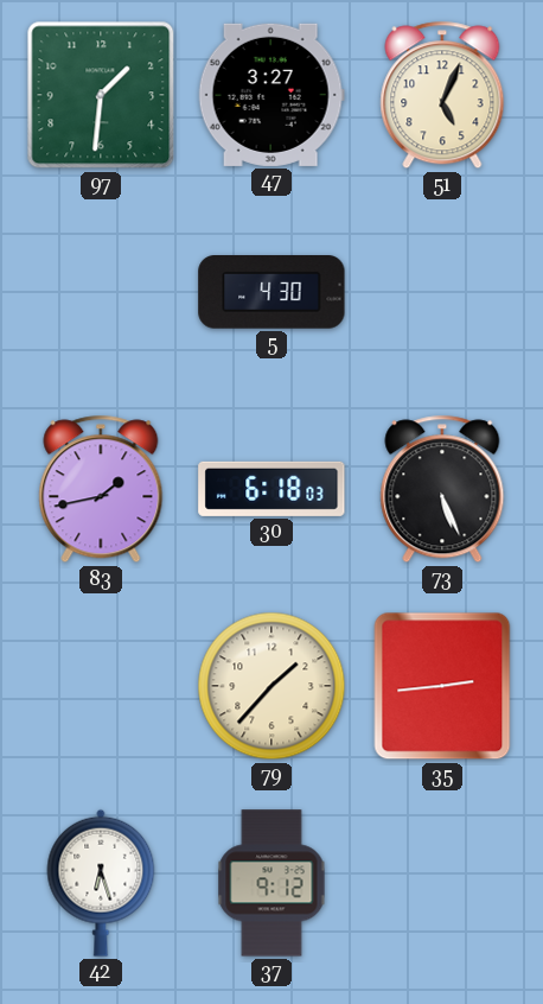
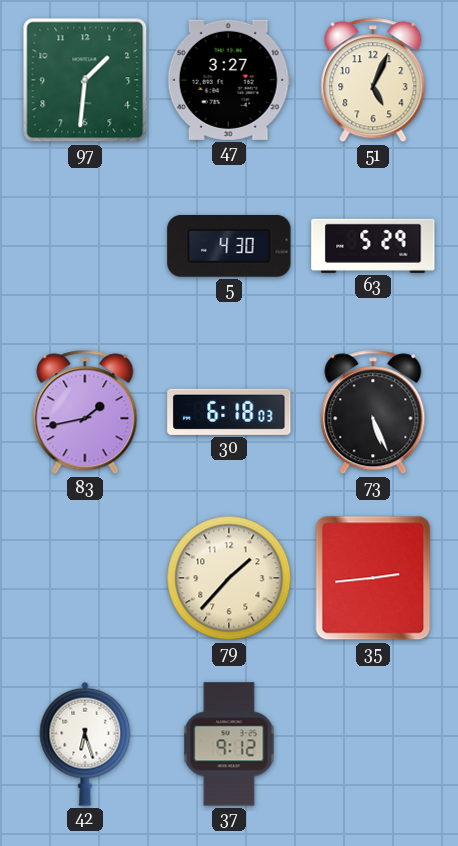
63: none -> 5:29
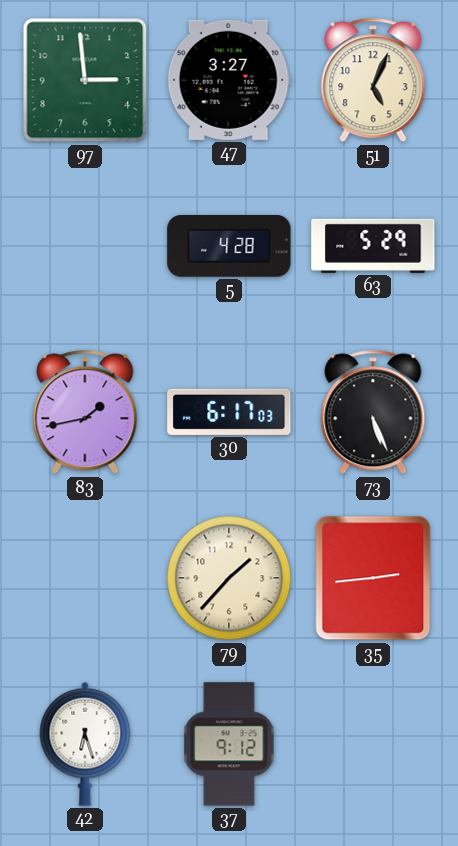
97: 1:31 -> 2:59
5: 4:30 -> 4:28
30: 6:18 -> 6:17
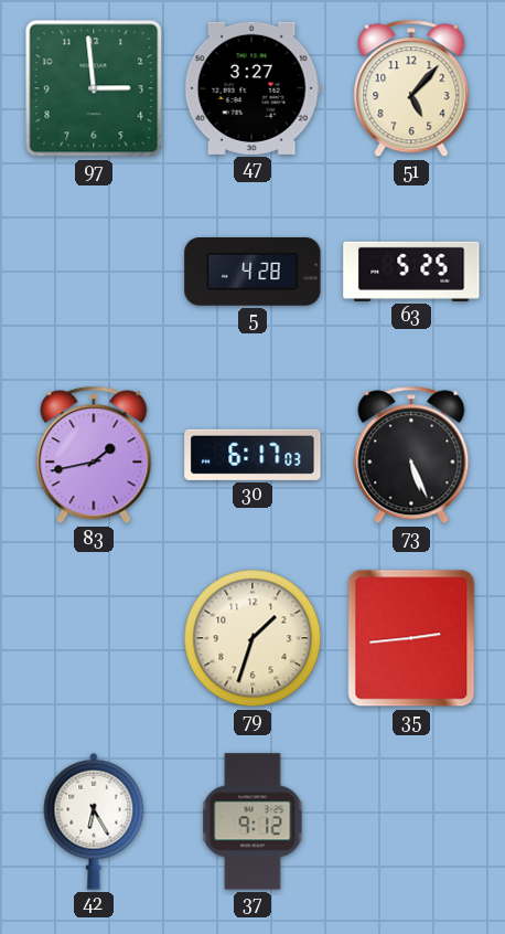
51: 5:04 -> 5:07
63: 5:29 -> 5:25
79: 1:37 -> 1:33
42: 6:27 -> 6:25
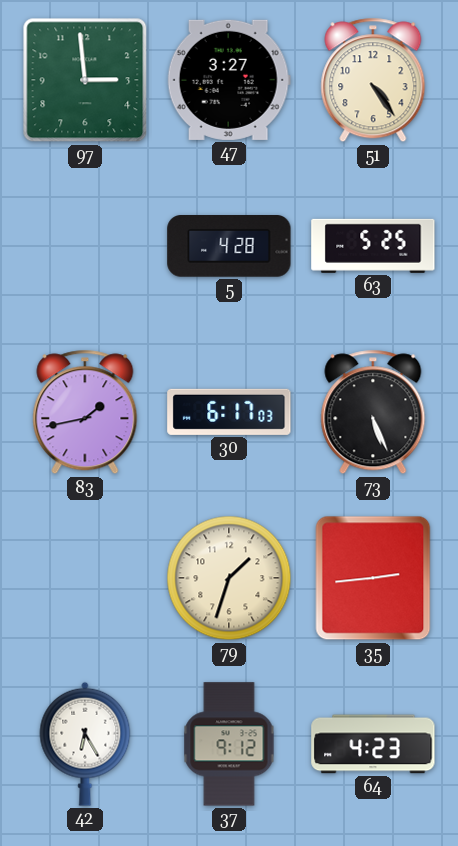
51: 5:07 -> 4:24
64: none -> 4:23
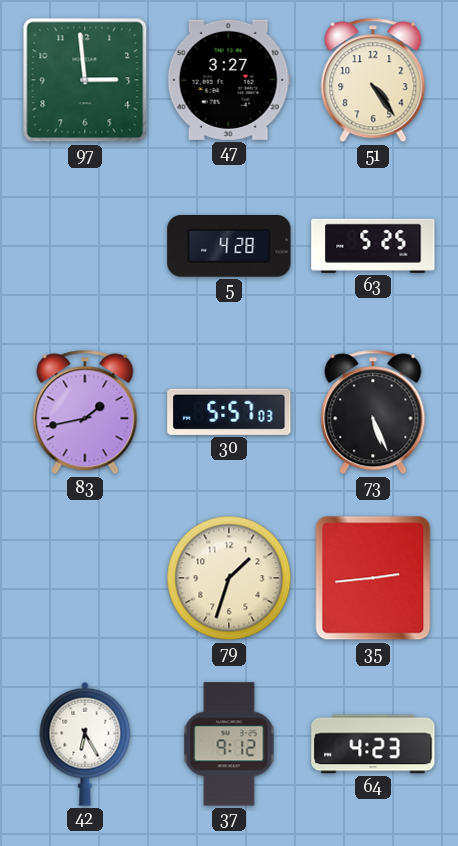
30: 6:17 -> 5:57
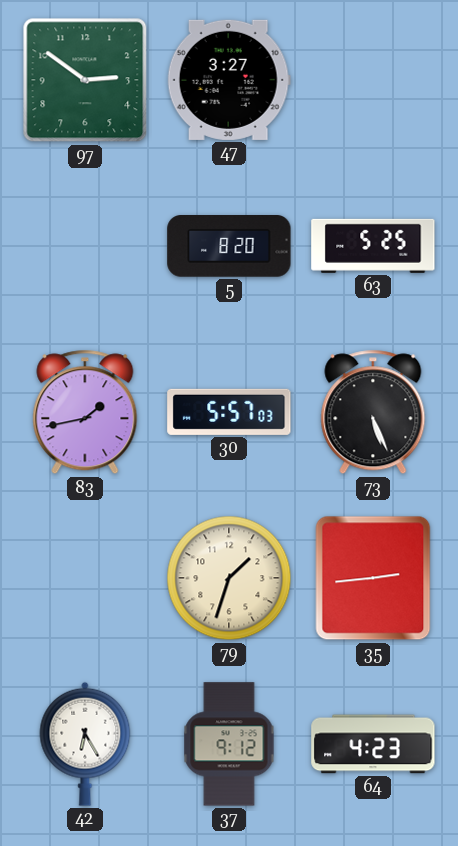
97: 2:59 -> 2:51
51: 4:24 -> none
5: 4:28 -> 8:20
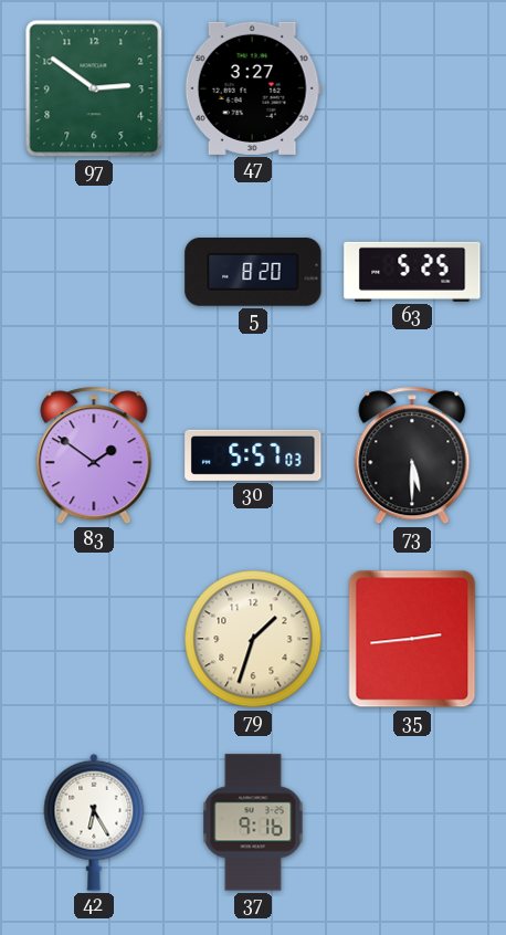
83: 1:43 -> 1:51
73: 5:26 -> 5:30
37: 9:12 -> 9:16
64: 4:23 -> none
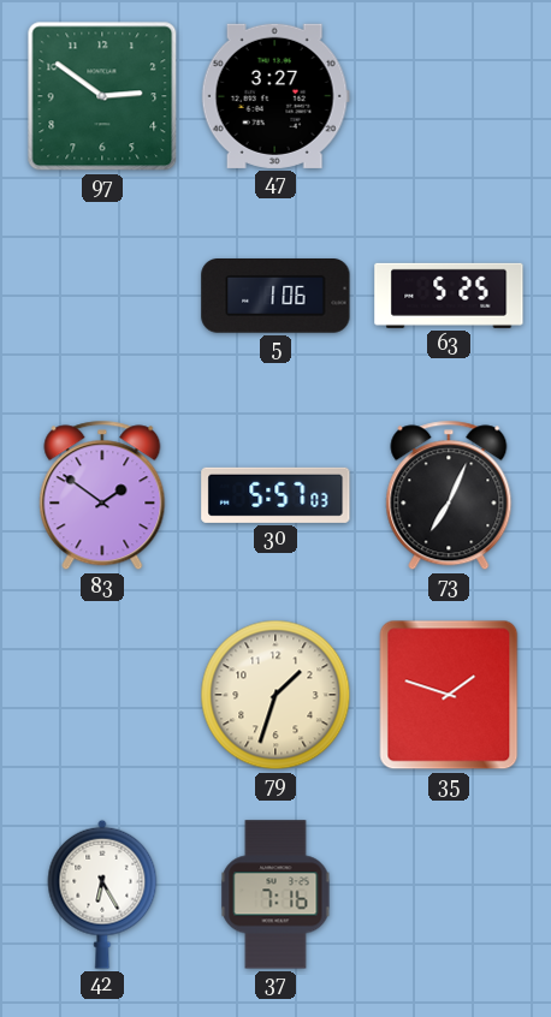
5: 8:20 -> 1:06
73: 5:30 -> 7:04
35: 2:44 -> 1:48
37: 9:16 -> 7:16
